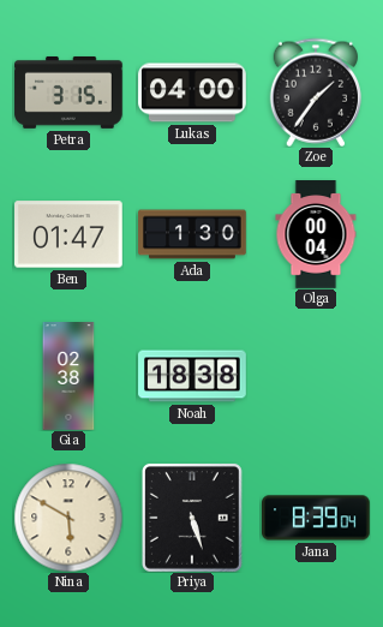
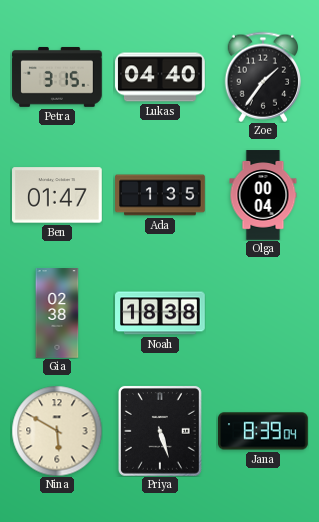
Lukas: 04:00 -> 04:40
Ada: 1:30 -> 1:35
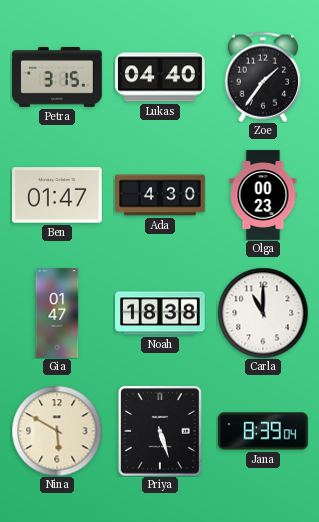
Ada: 1:35 -> 4:30
Olga: 00:04 -> 00:23
Gia: 02:38 -> 01:47
Carla: none -> 11:00
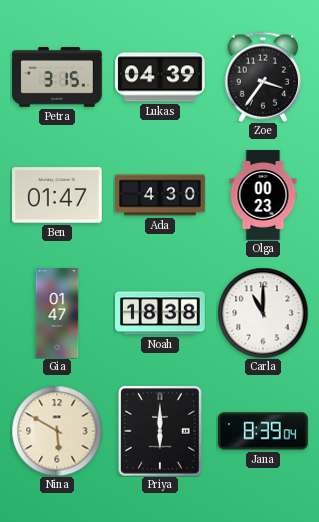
Lukas: 04:40 -> 04:39
Zoe: 1:36 -> 3:36
Priya: 5:27 -> 6:00
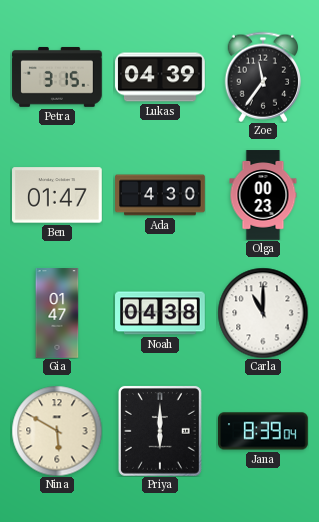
Zoe: 3:36 -> 11:36
Noah: 18:38 -> 04:38
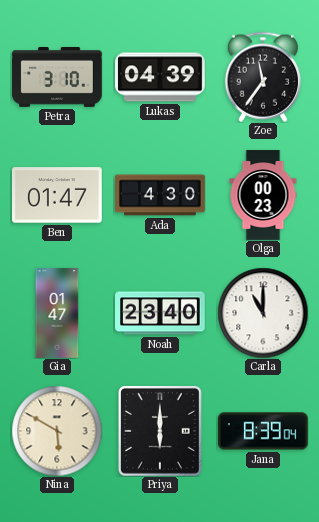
Petra: 3:15 -> 3:10
Noah: 04:38 -> 23:40
